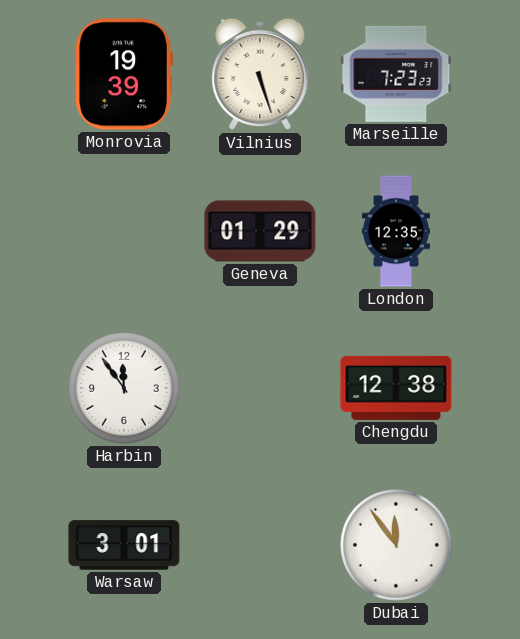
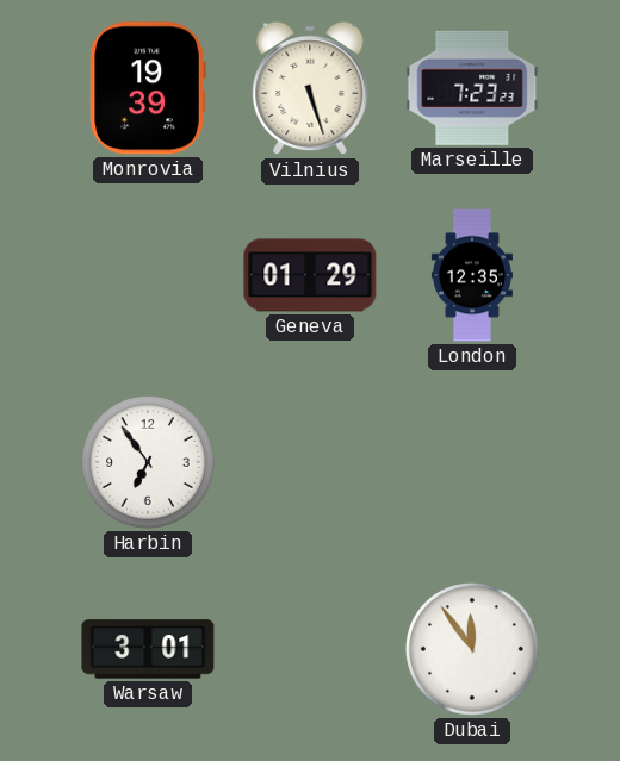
Harbin: 11:54 -> 6:54
Chengdu: 12:38 -> none
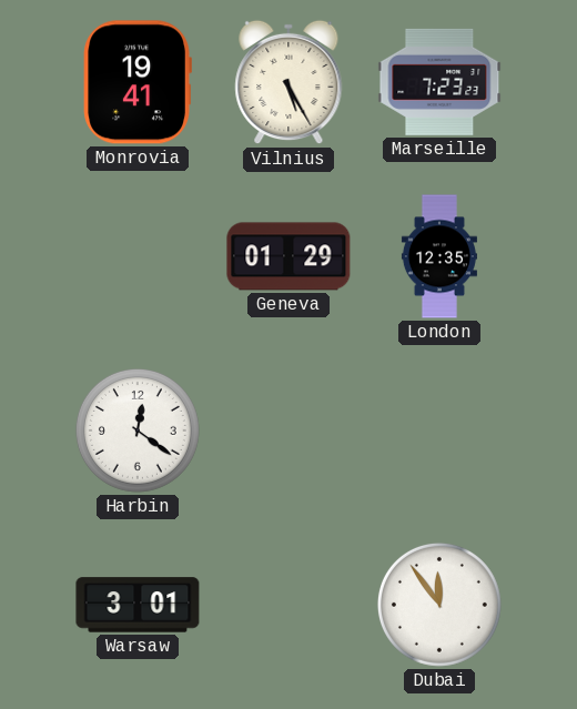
Monrovia: 19:39 -> 19:41
Vilnius: 5:27 -> 5:25
Harbin: 6:54 -> 12:21
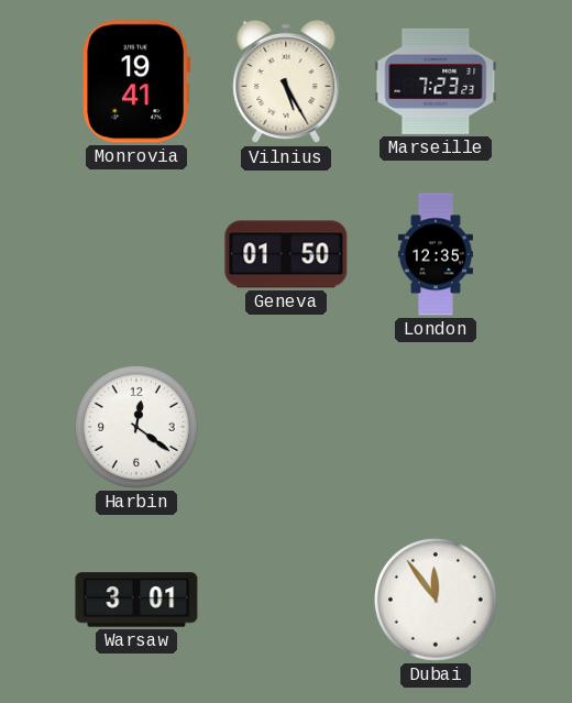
Geneva: 01:29 -> 01:50
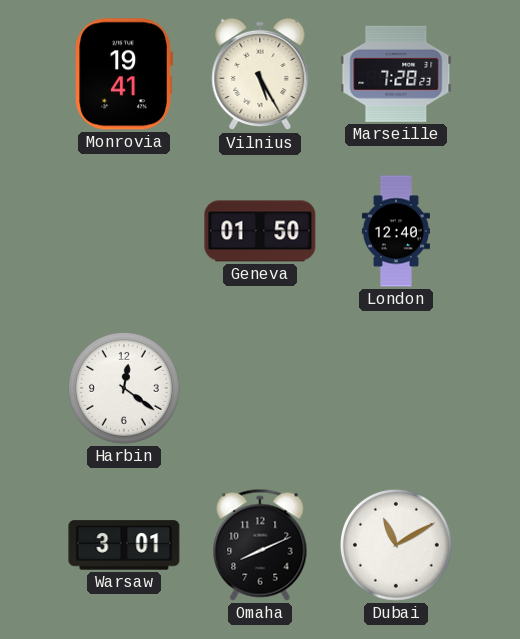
Marseille: 7:23 -> 7:28
London: 12:35 -> 12:40
Omaha: none -> 8:11
Dubai: 11:54 -> 11:10
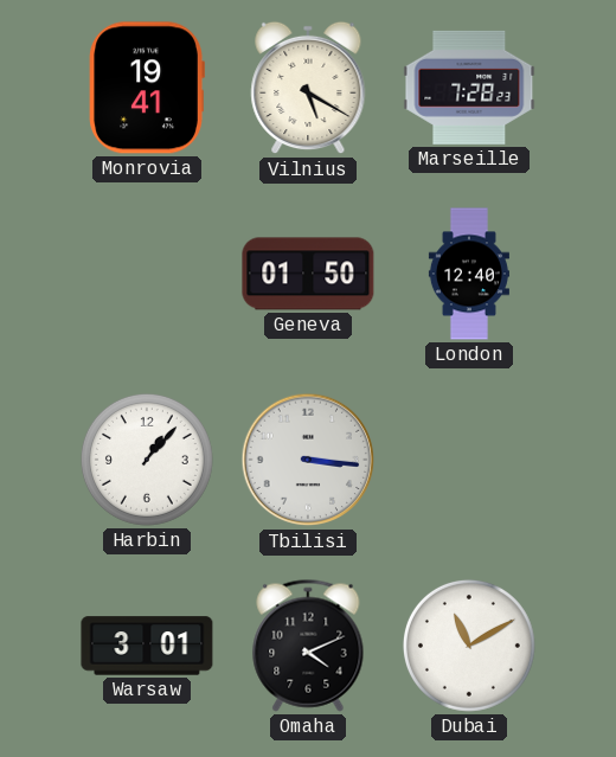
Vilnius: 5:25 -> 5:20
Harbin: 12:21 -> 1:07
Tbilisi: none -> 3:16
Omaha: 8:11 -> 4:11
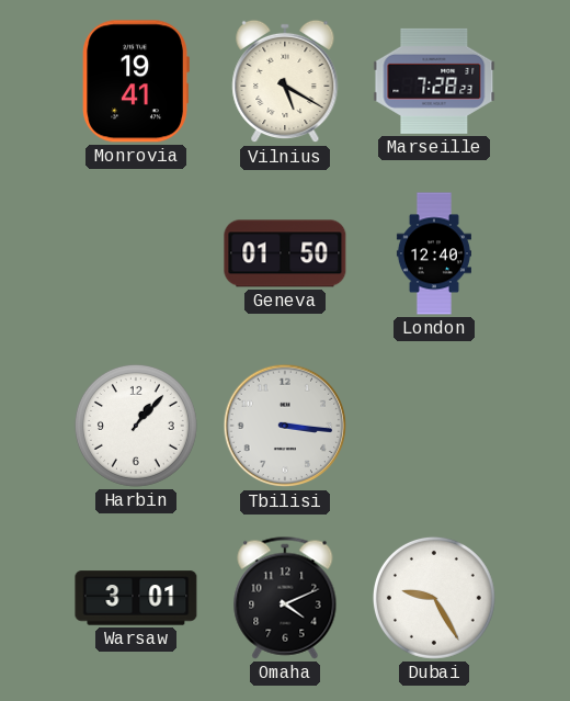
Dubai: 11:10 -> 9:25
